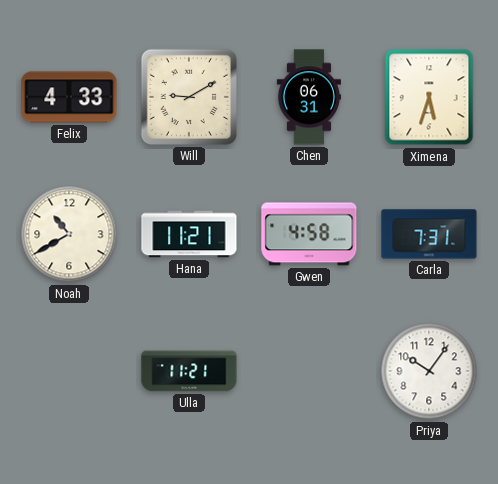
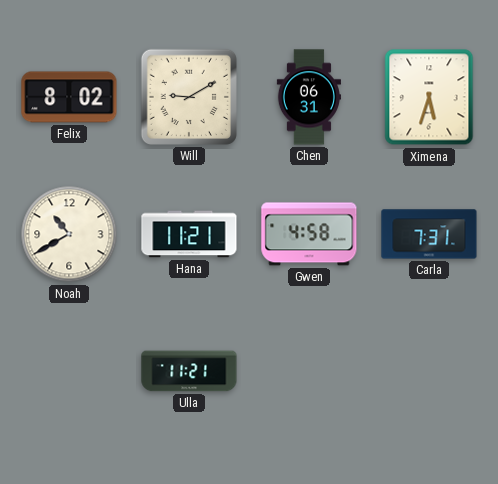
Felix: 4:33 -> 8:02
Priya: 10:06 -> none
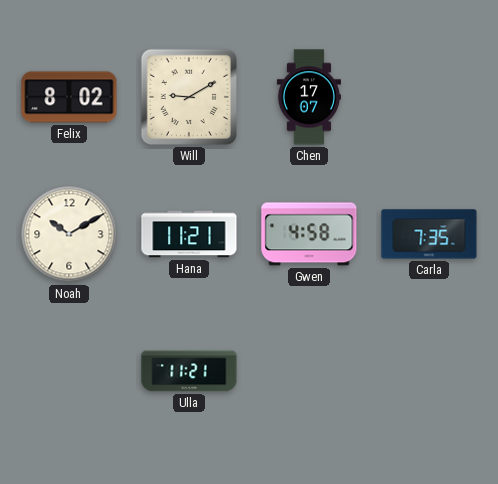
Chen: 06:31 -> 17:07
Ximena: 5:33 -> none
Noah: 10:40 -> 10:10
Carla: 7:31 -> 7:35
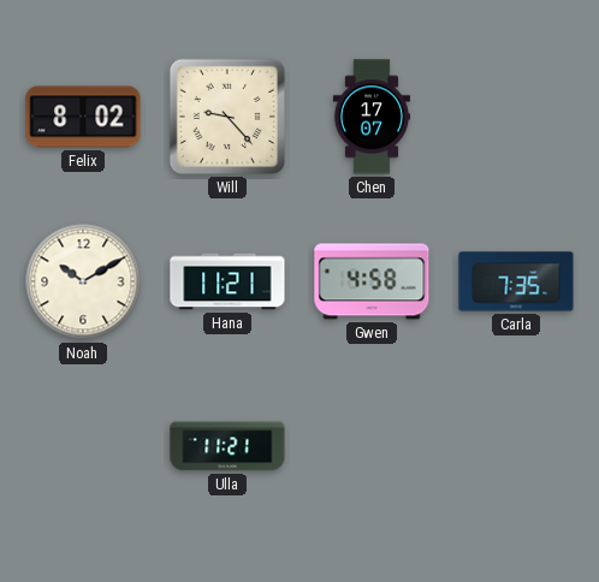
Will: 9:10 -> 9:23
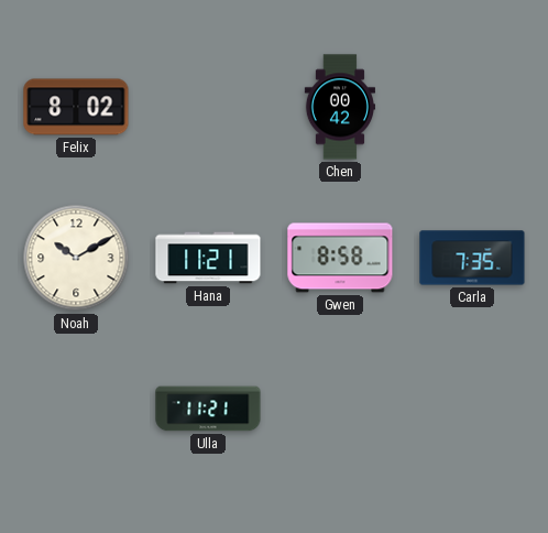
Will: 9:23 -> none
Chen: 17:07 -> 00:42
Gwen: 4:58 -> 8:58
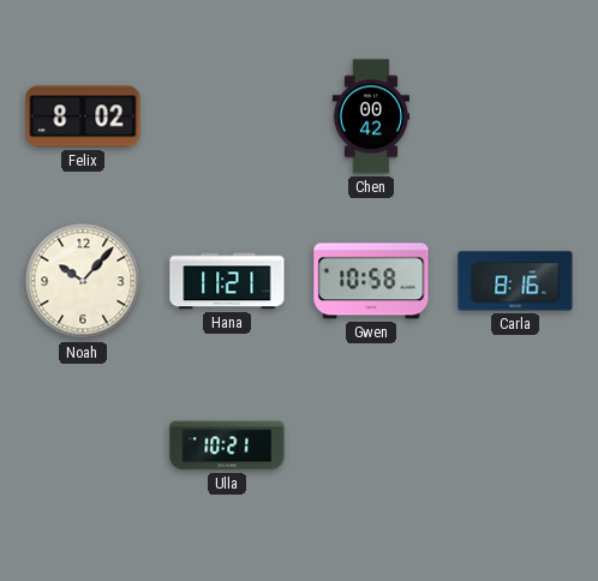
Noah: 10:10 -> 10:07
Gwen: 8:58 -> 10:58
Carla: 7:35 -> 8:16
Ulla: 11:21 -> 10:21
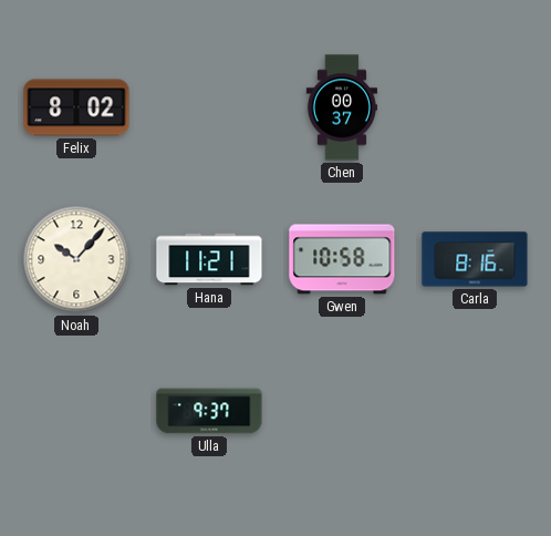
Chen: 00:42 -> 00:37
Ulla: 10:21 -> 9:37
